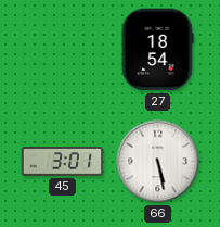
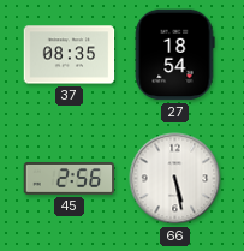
37: none -> 08:35
45: 3:01 -> 2:56
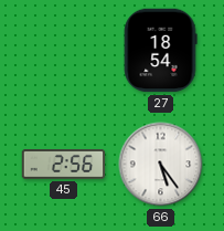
37: 08:35 -> none
66: 5:28 -> 5:24
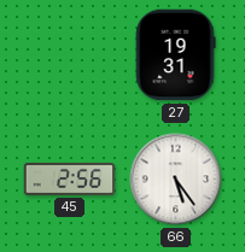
27: 18:54 -> 19:31
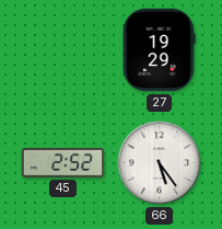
27: 19:31 -> 19:29
45: 2:56 -> 2:52
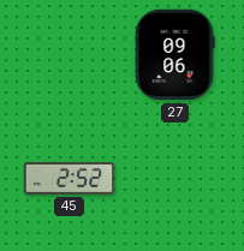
27: 19:29 -> 09:06
66: 5:24 -> none
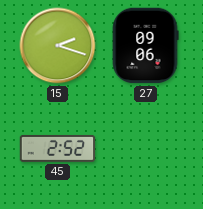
15: none -> 2:18
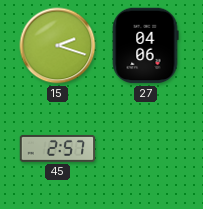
27: 09:06 -> 04:06
45: 2:52 -> 2:57
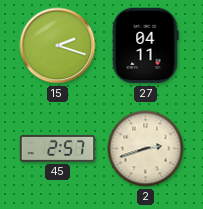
27: 04:06 -> 04:11
2: none -> 2:42
